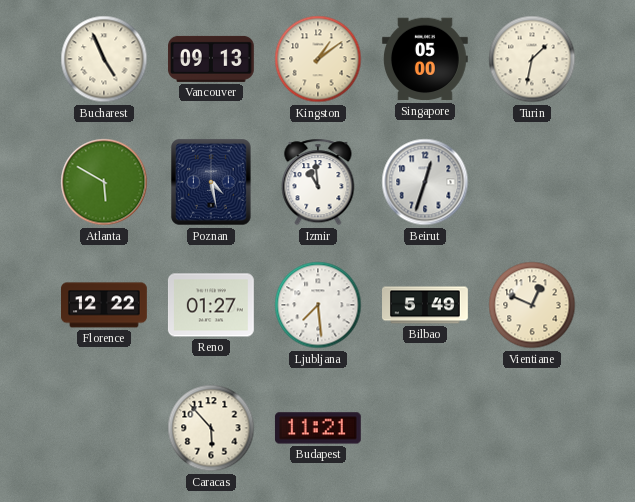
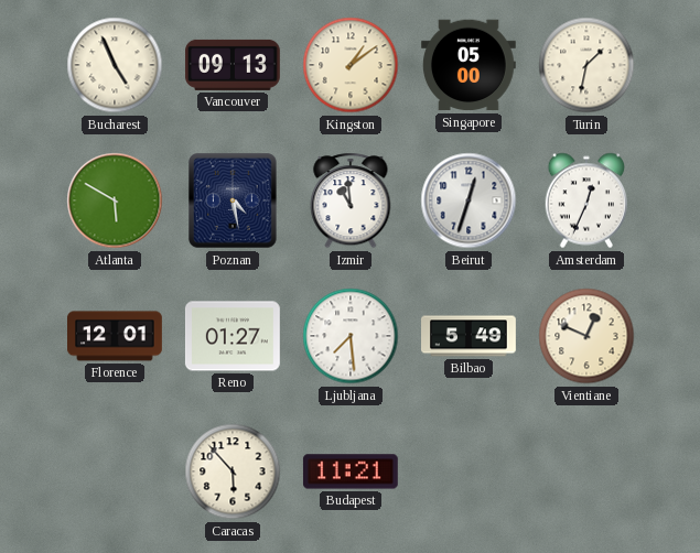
Amsterdam: none -> 12:34
Florence: 12:22 -> 12:01
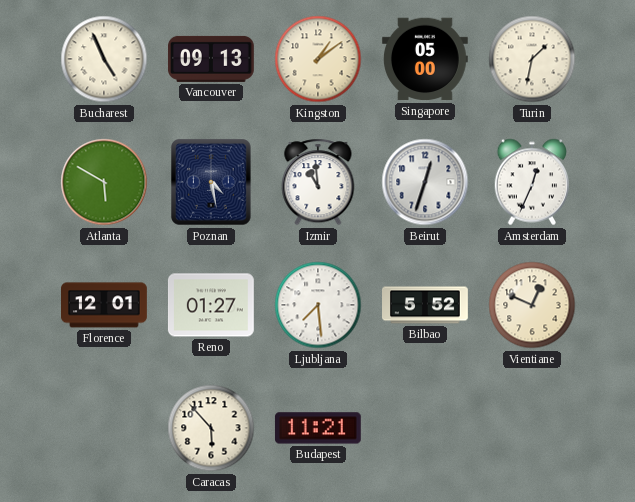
Bilbao: 5:49 -> 5:52
